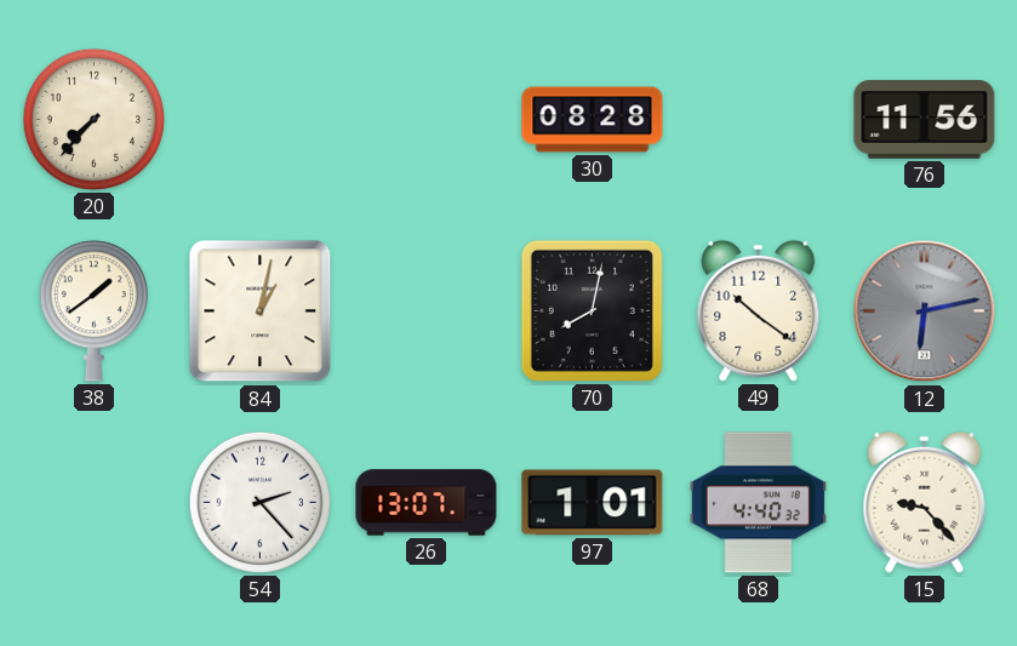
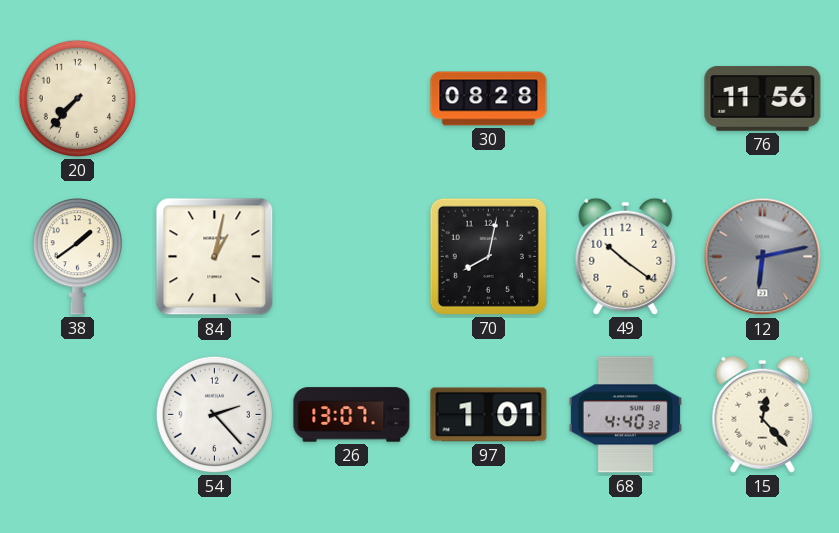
15: 9:23 -> 12:23
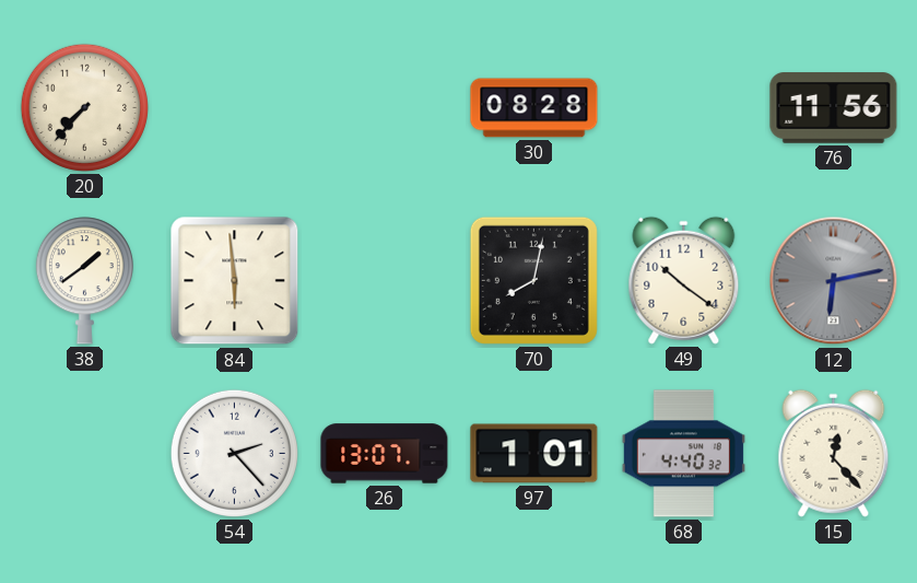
84: 1:02 -> 5:59
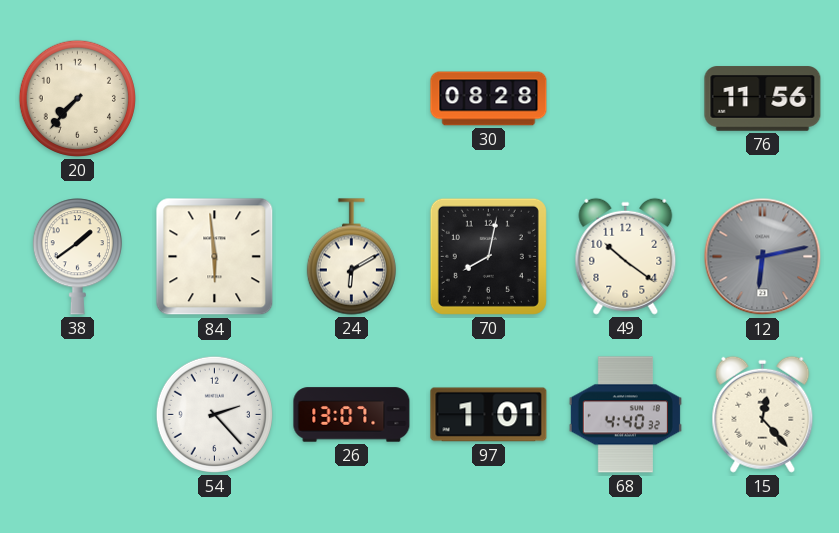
24: none -> 6:10
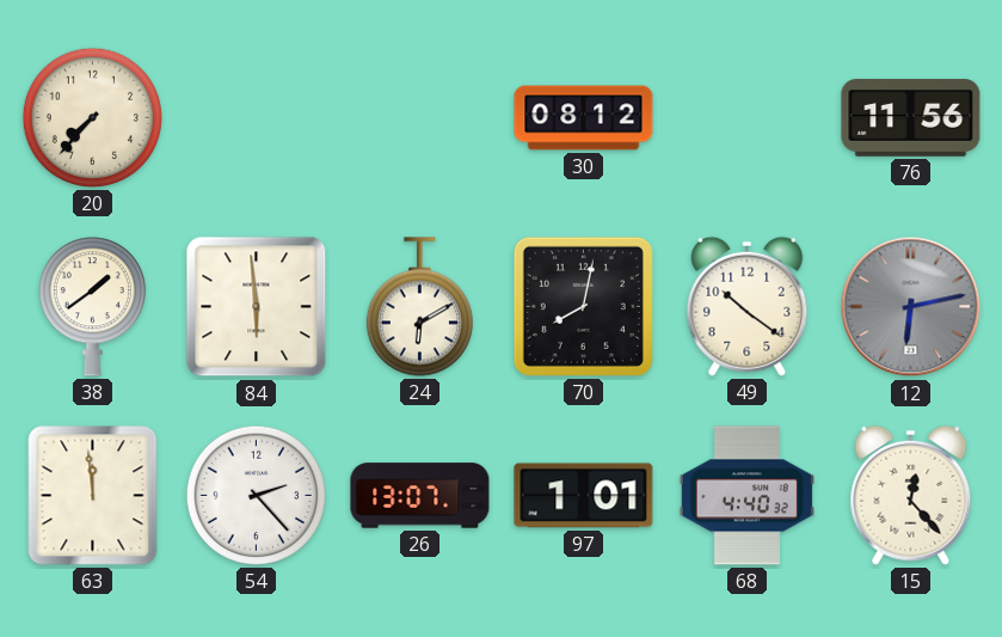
30: 08:28 -> 08:12
63: none -> 11:59
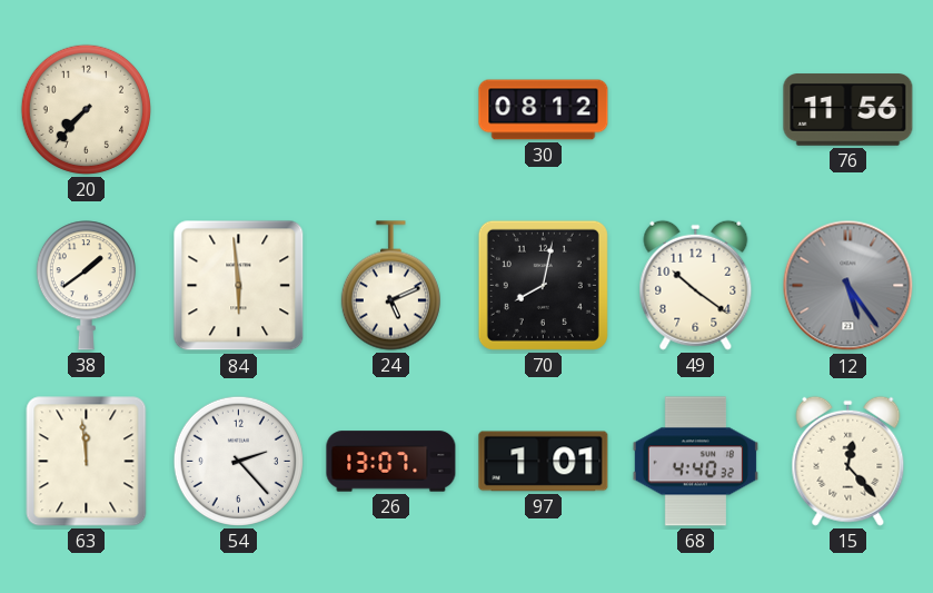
24: 6:10 -> 5:11
12: 6:13 -> 5:24
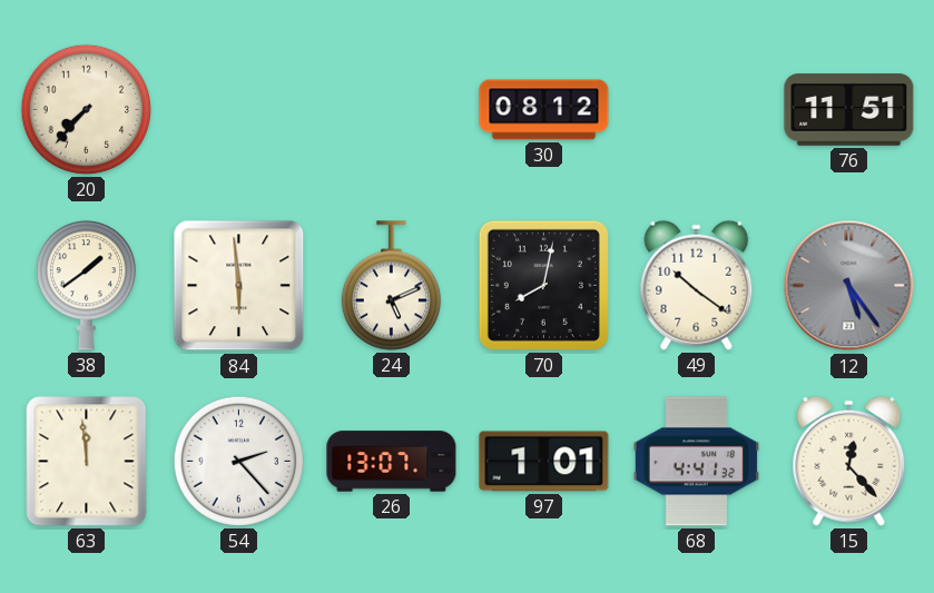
76: 11:56 -> 11:51
68: 4:40 -> 4:41
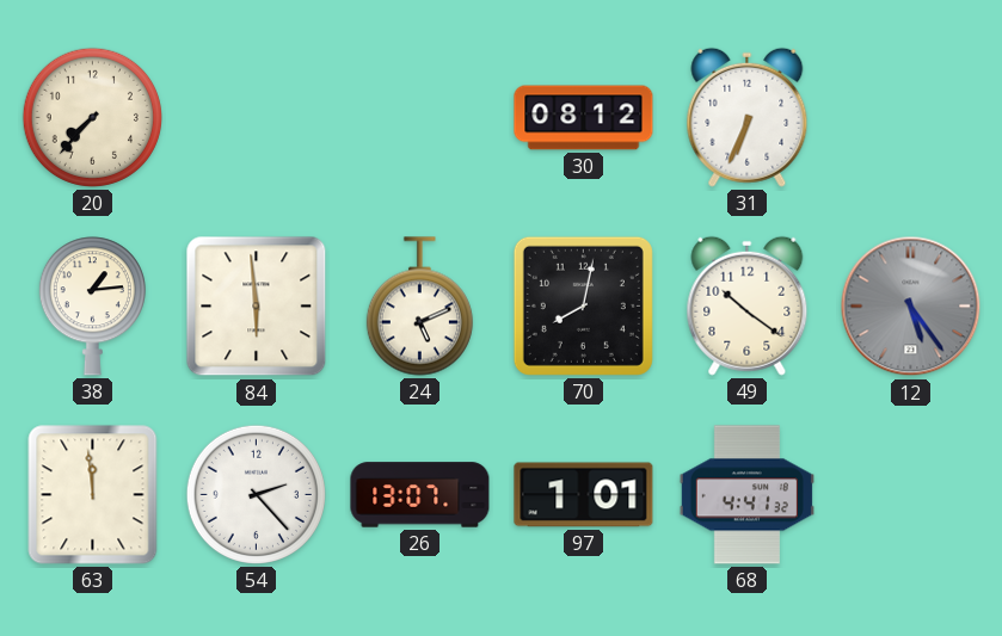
31: none -> 6:34
76: 11:51 -> none
38: 1:39 -> 1:14
15: 12:23 -> none
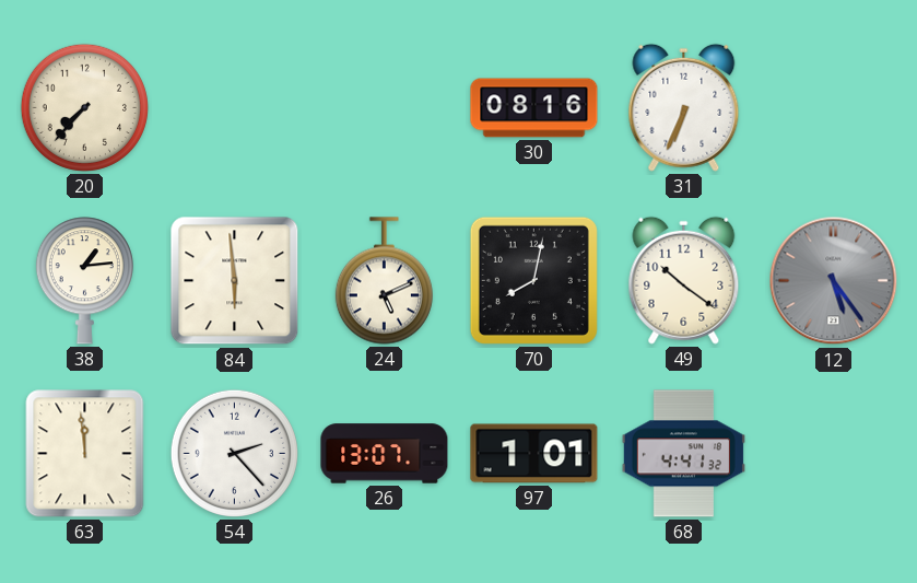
30: 08:12 -> 08:16
